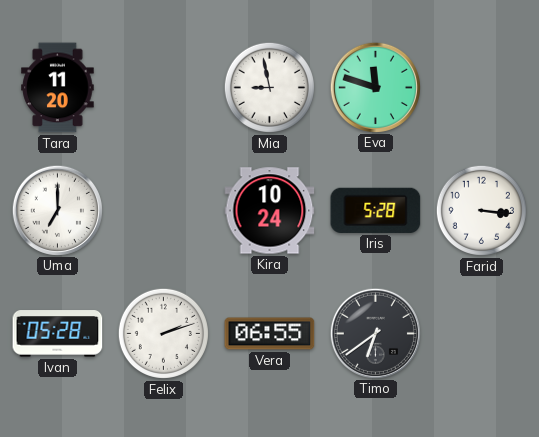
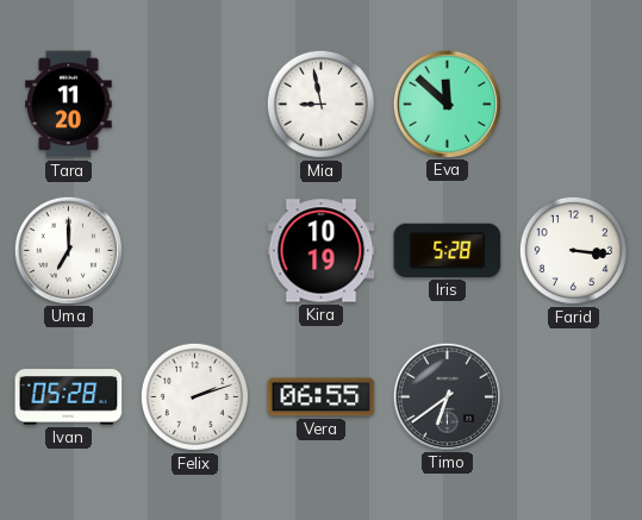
Eva: 11:48 -> 11:52
Kira: 10:24 -> 10:19
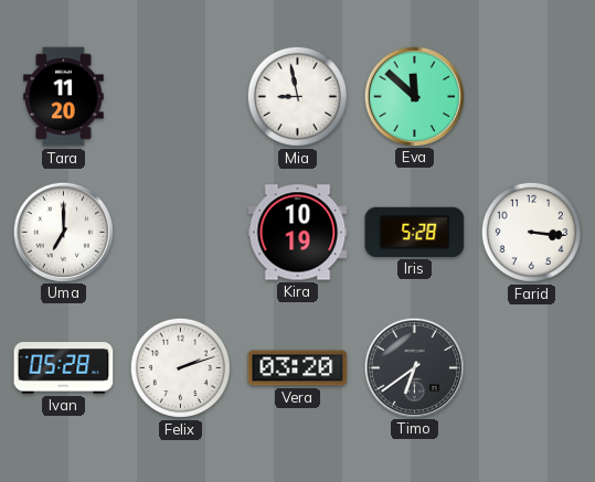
Vera: 06:55 -> 03:20
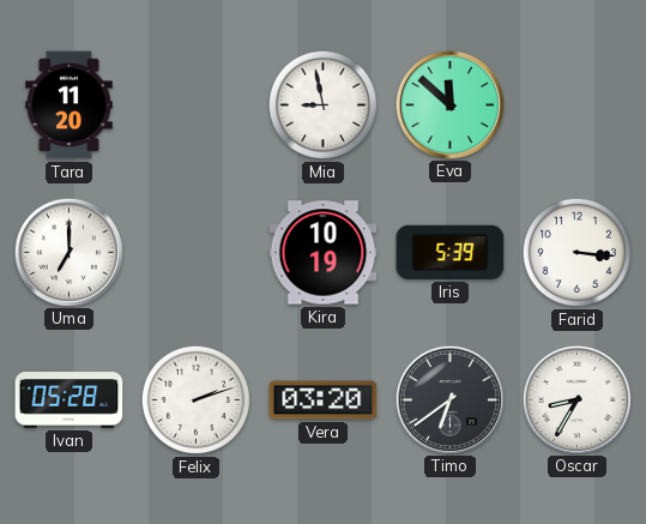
Iris: 5:28 -> 5:39
Oscar: none -> 8:35
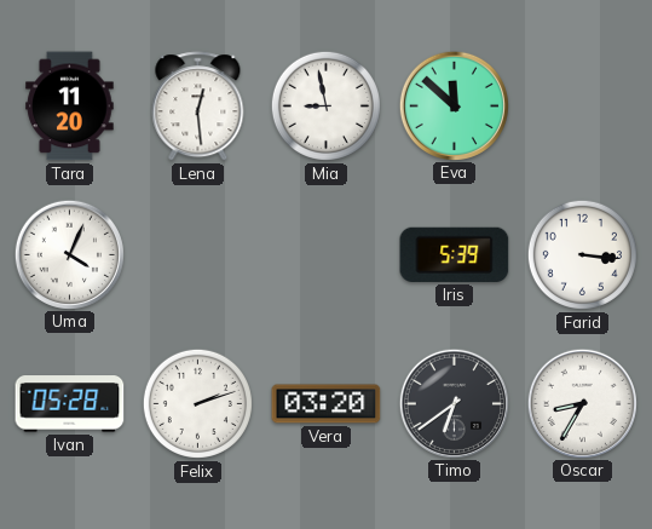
Lena: none -> 12:29
Uma: 7:00 -> 4:04
Kira: 10:19 -> none
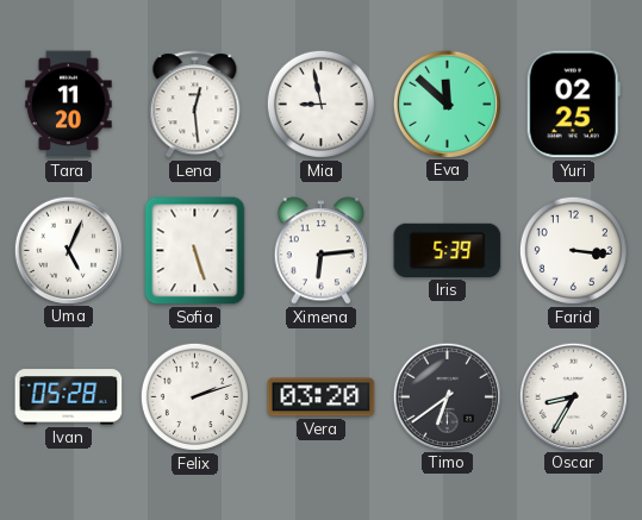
Yuri: none -> 02:25
Uma: 4:04 -> 5:04
Sofia: none -> 5:27
Ximena: none -> 6:14
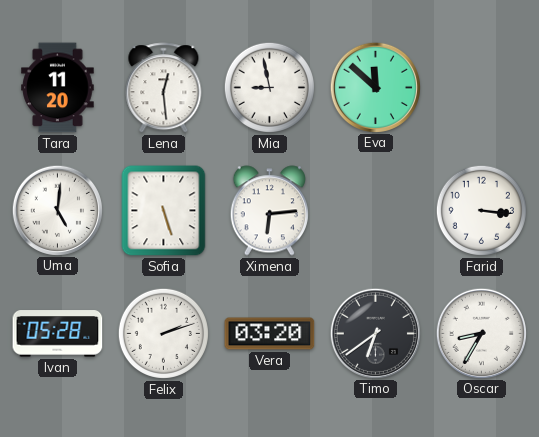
Yuri: 02:25 -> none
Uma: 5:04 -> 5:01
Iris: 5:39 -> none
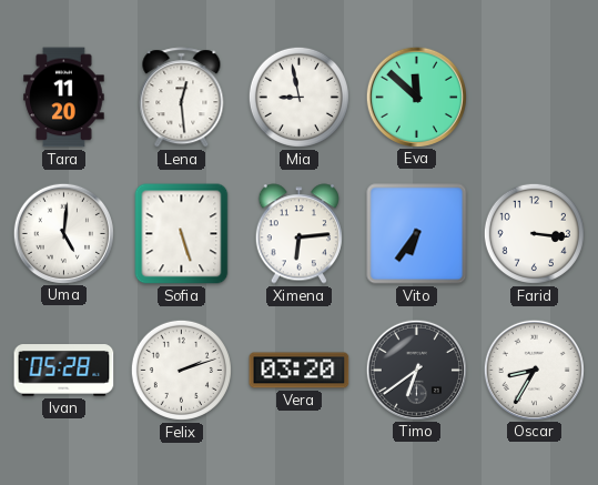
Vito: none -> 6:36
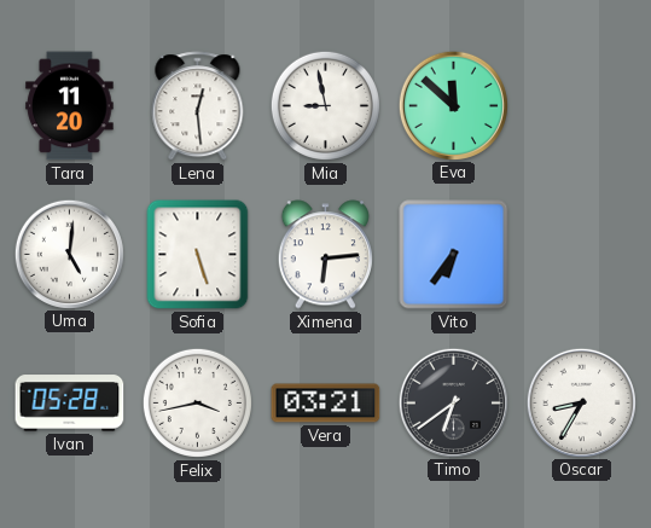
Farid: 3:16 -> none
Felix: 2:12 -> 3:43
Vera: 03:20 -> 03:21
